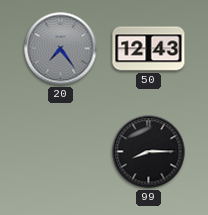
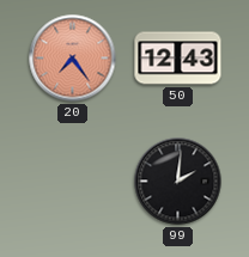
20 dial: grey -> salmon
99: 8:15 -> 2:01
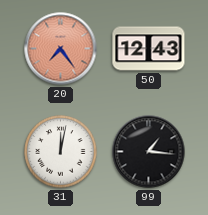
31: none -> 12:02
99: 2:01 -> 1:16
